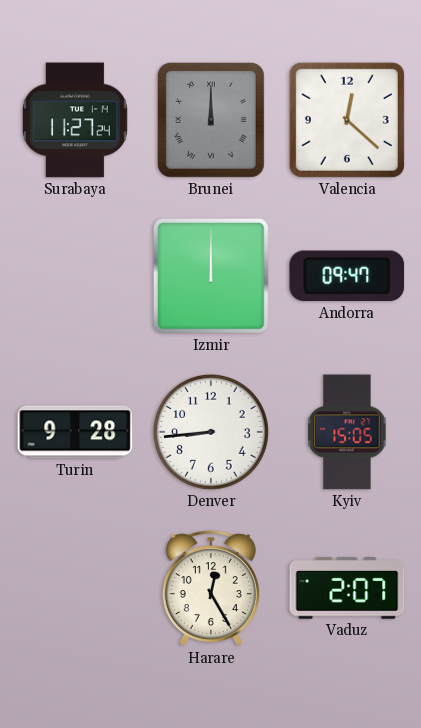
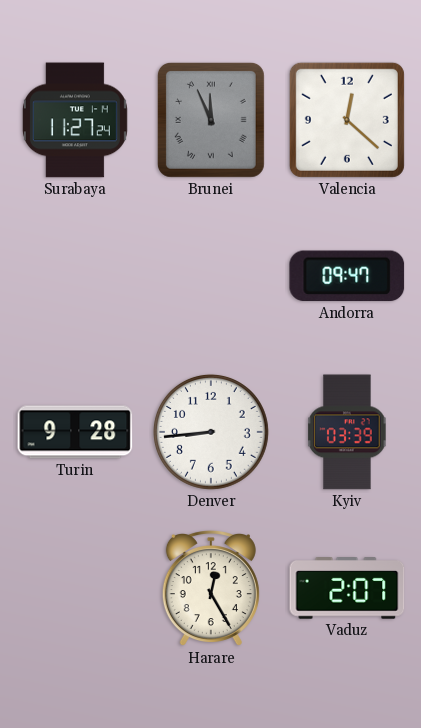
Brunei: 12:00 -> 11:56
Izmir: 12:00 -> none
Kyiv: 15:05 -> 03:39
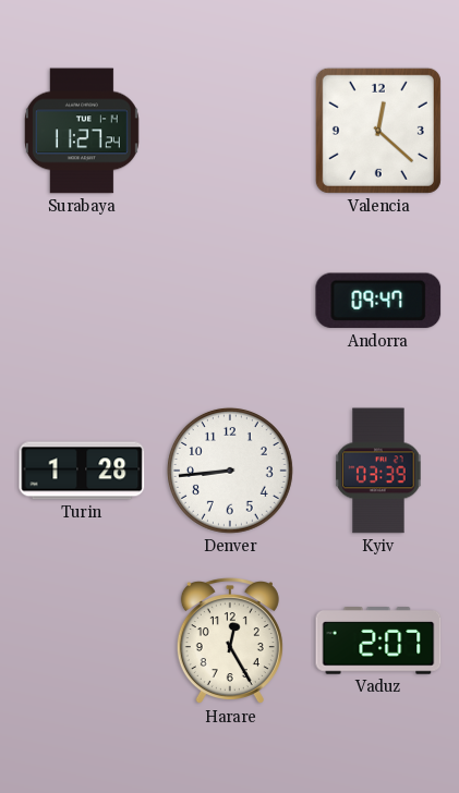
Brunei: 11:56 -> none
Turin: 9:28 -> 1:28
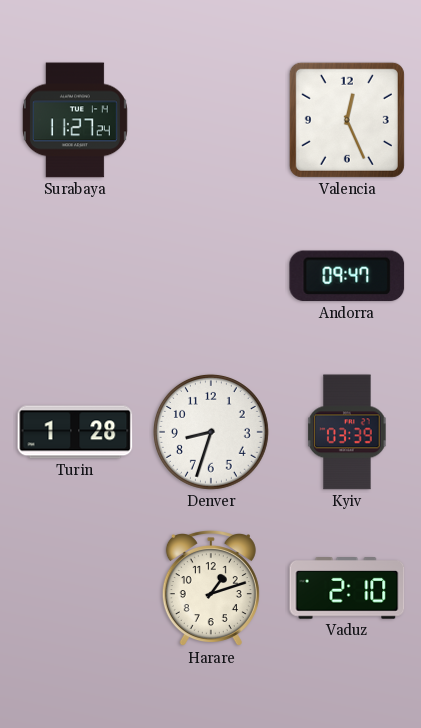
Valencia: 12:22 -> 12:26
Denver: 8:44 -> 8:33
Harare: 12:25 -> 1:12
Vaduz: 2:07 -> 2:10
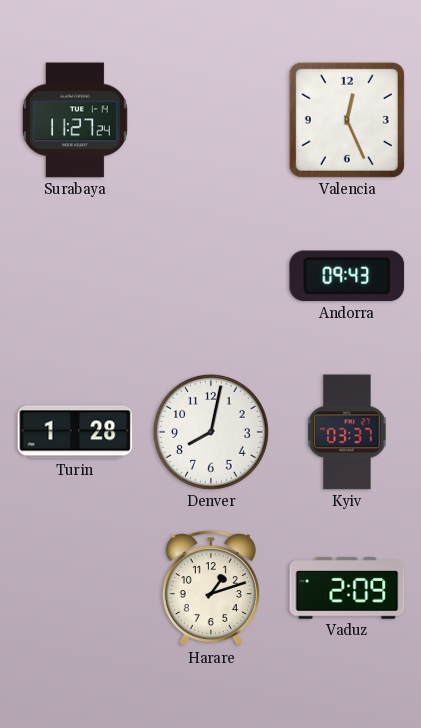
Andorra: 09:47 -> 09:43
Denver: 8:33 -> 8:02
Kyiv: 03:39 -> 03:37
Vaduz: 2:10 -> 2:09
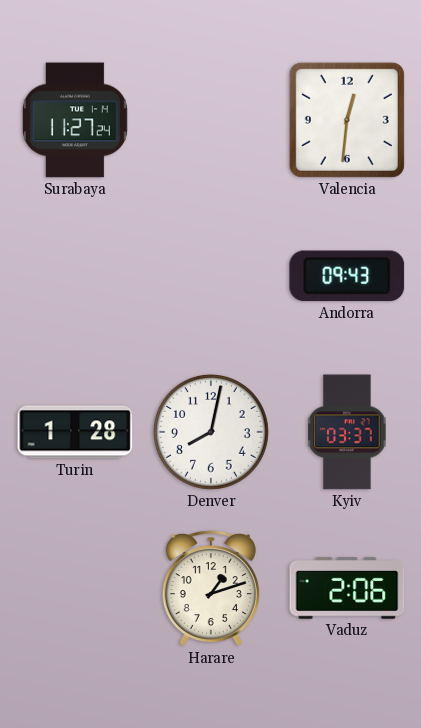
Valencia: 12:26 -> 12:31
Vaduz: 2:09 -> 2:06
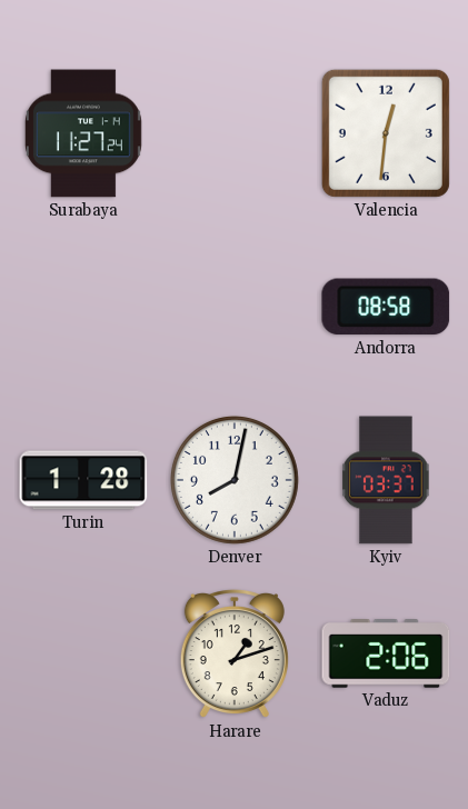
Andorra: 09:43 -> 08:58
